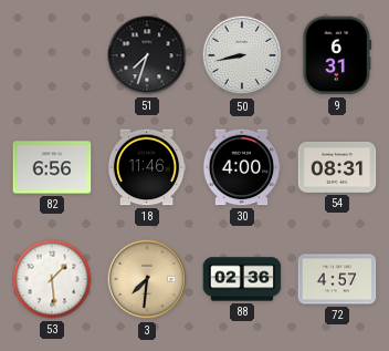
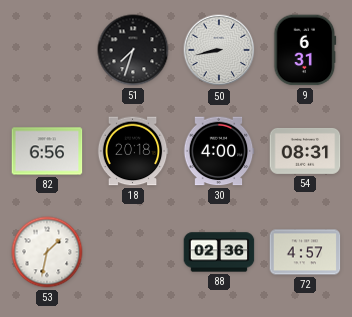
18: 11:46 -> 20:18
53: 1:29 -> 1:32
3: 7:31 -> none
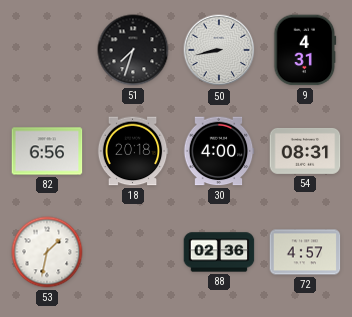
9: 6:31 -> 4:31
